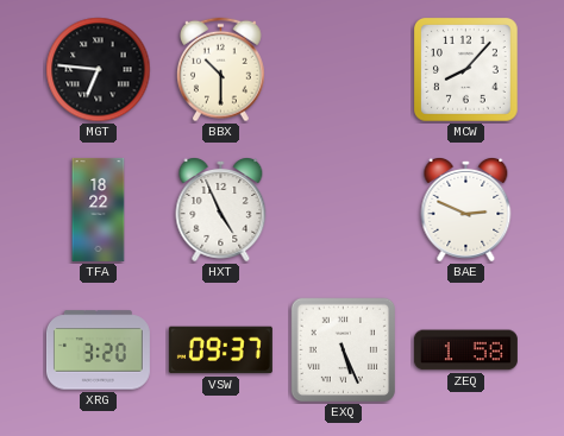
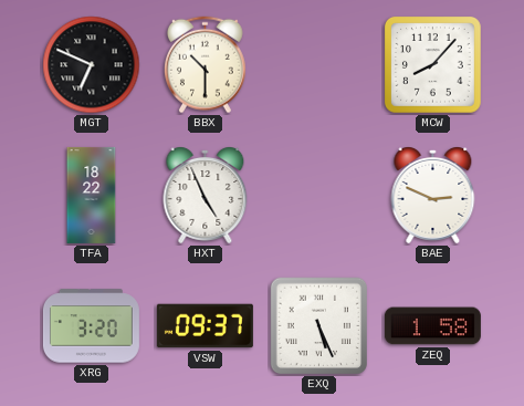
MGT: 6:46 -> 6:49
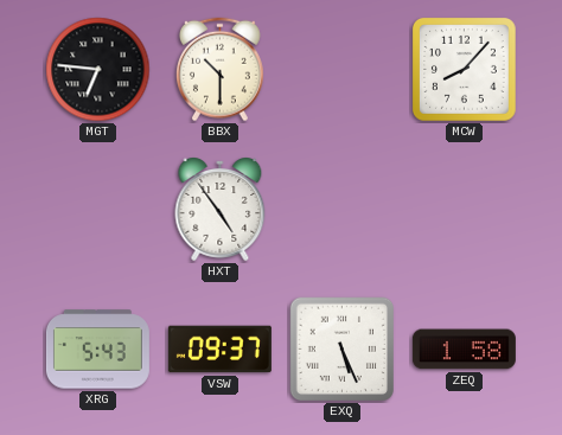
MGT: 6:49 -> 6:46
TFA: 18:22 -> none
HXT: 4:56 -> 4:54
BAE: 2:49 -> none
XRG: 3:20 -> 5:43
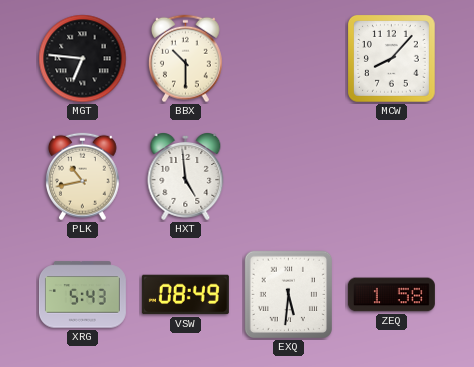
PLK: none -> 10:43
HXT: 4:54 -> 4:59
VSW: 09:37 -> 08:49
EXQ: 5:26 -> 5:31
